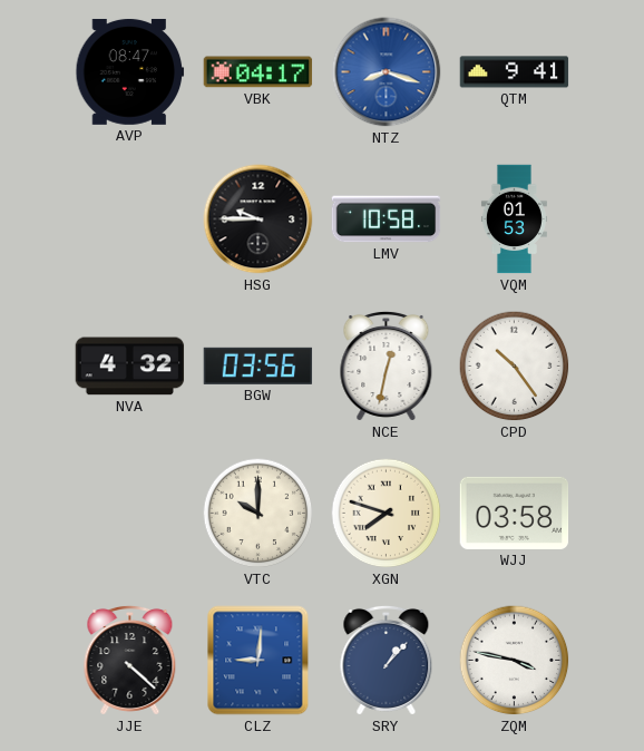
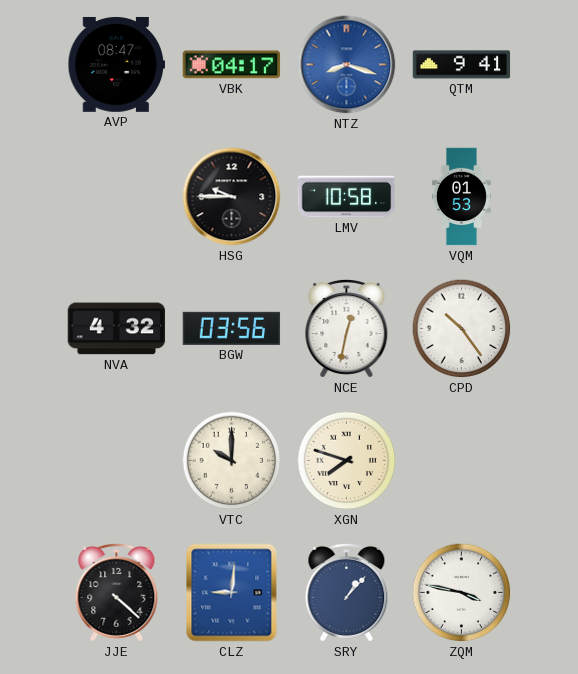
WJJ: 03:58 -> none
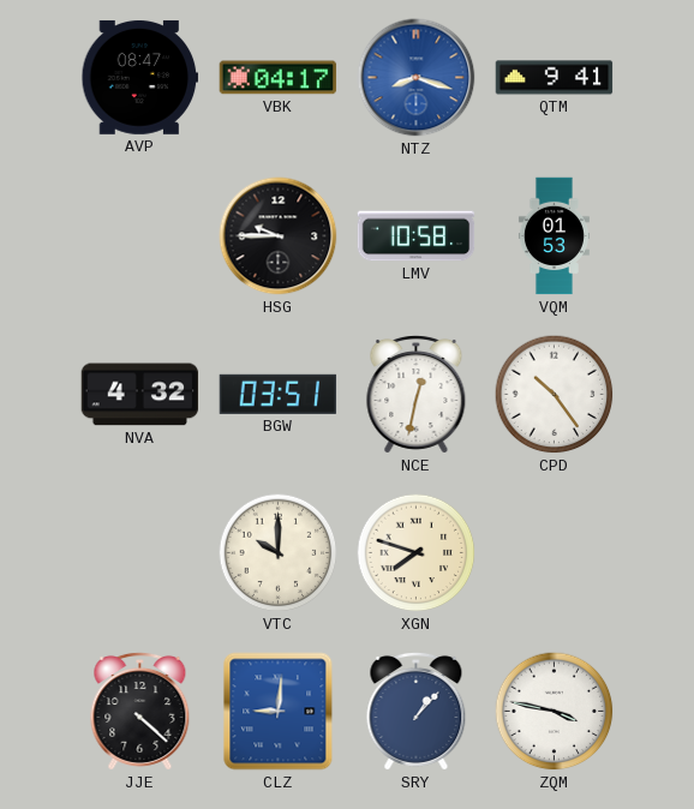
BGW: 03:56 -> 03:51
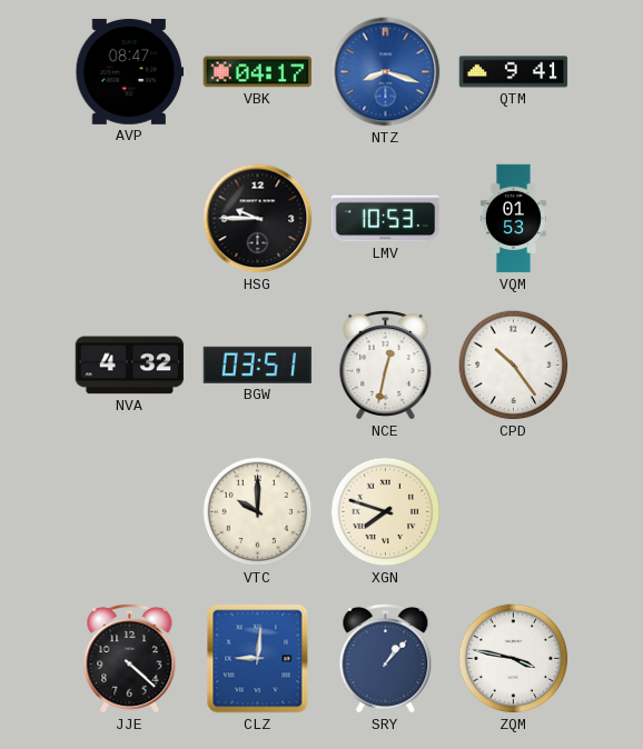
LMV: 10:58 -> 10:53
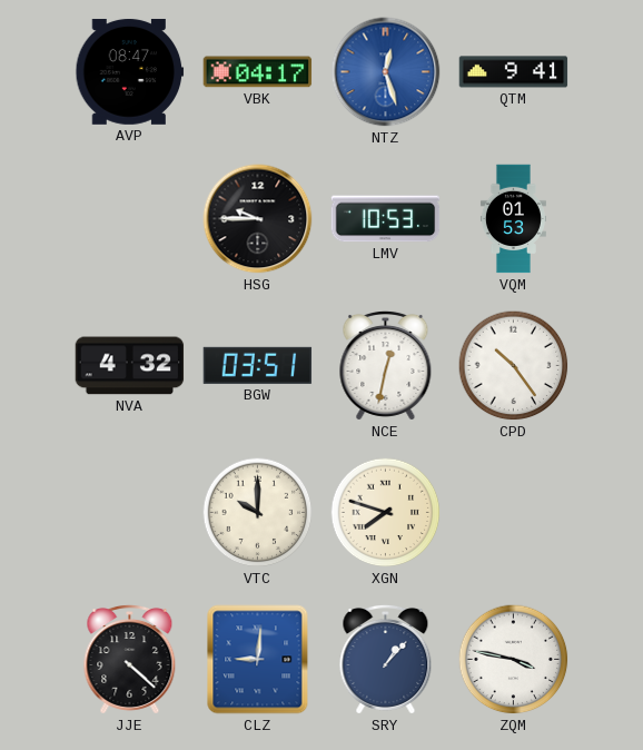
NTZ: 8:18 -> 12:27
